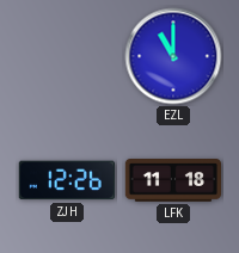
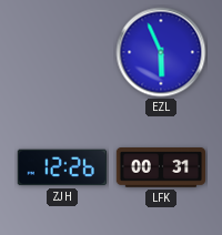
EZL: 11:00 -> 5:56
LFK: 11:18 -> 00:31
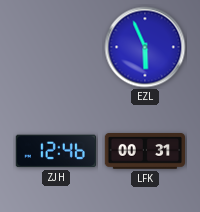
ZJH: 12:26 -> 12:46
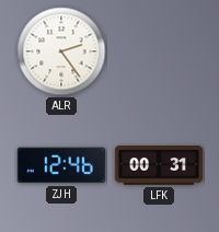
ALR: none -> 2:24
EZL: 5:56 -> none
